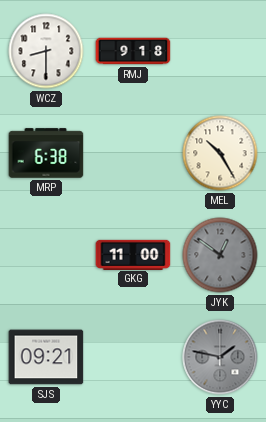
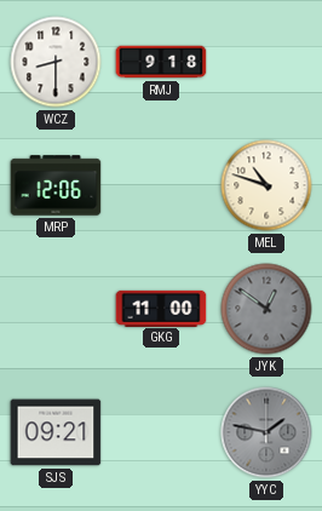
MRP: 6:38 -> 12:06
MEL: 10:25 -> 10:48
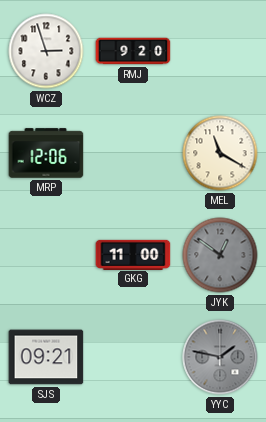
WCZ: 8:30 -> 2:57
RMJ: 9:18 -> 9:20
MEL: 10:48 -> 11:20
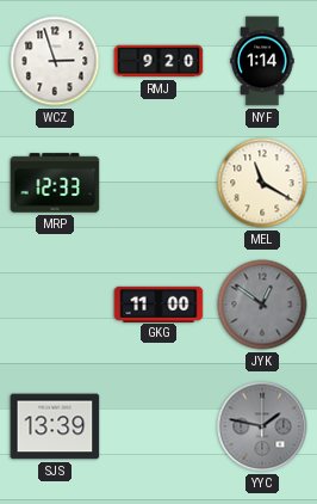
NYF: none -> 1:14
MRP: 12:06 -> 12:33
SJS: 09:21 -> 13:39
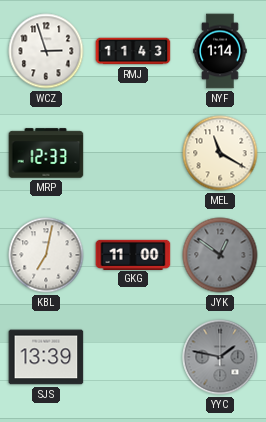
RMJ: 9:20 -> 11:43
KBL: none -> 7:02
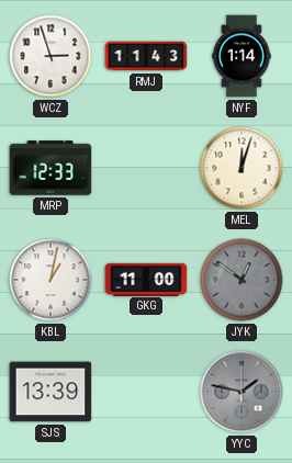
MEL: 11:20 -> 12:03
KBL: 7:02 -> 1:02
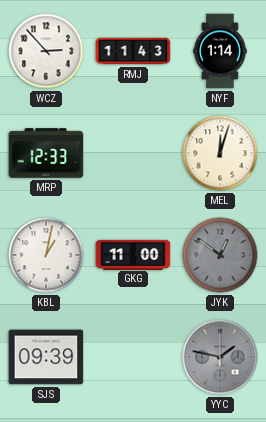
WCZ: 2:57 -> 2:53
SJS: 13:39 -> 09:39
